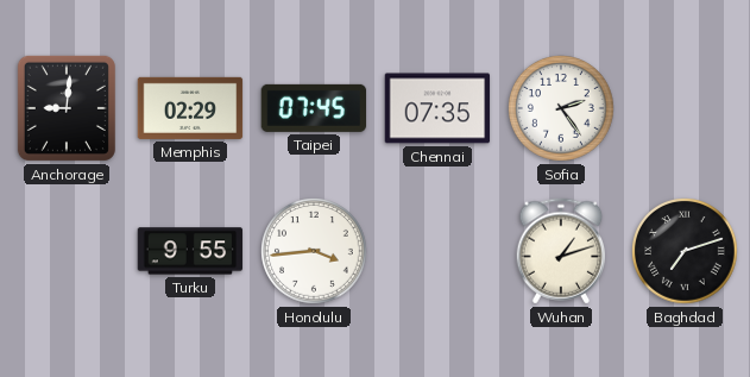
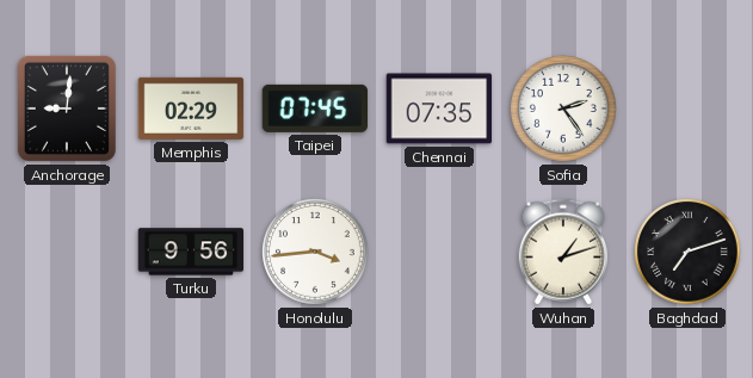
Turku: 9:55 -> 9:56
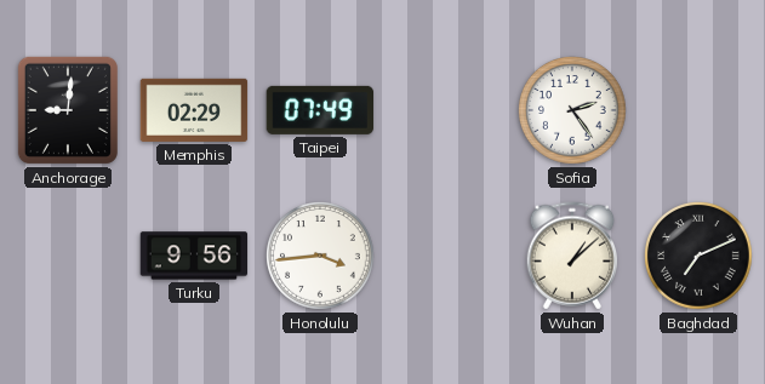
Taipei: 07:45 -> 07:49
Chennai: 07:35 -> none
Wuhan: 1:12 -> 1:08
Baghdad: 7:12 -> 7:11
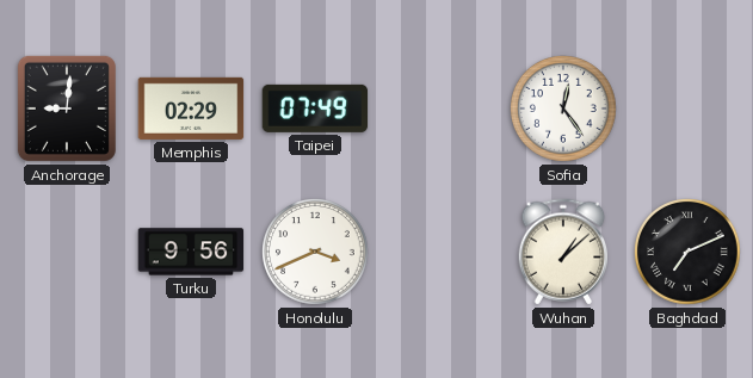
Sofia: 2:24 -> 12:24
Honolulu: 3:44 -> 3:41
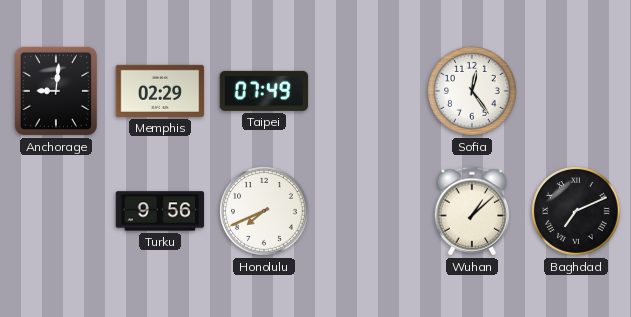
Honolulu: 3:41 -> 7:41
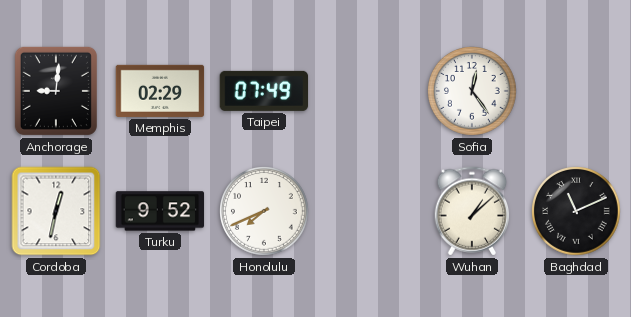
Cordoba: none -> 12:32
Turku: 9:56 -> 9:52
Baghdad: 7:11 -> 11:11
